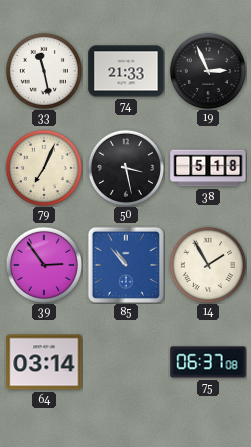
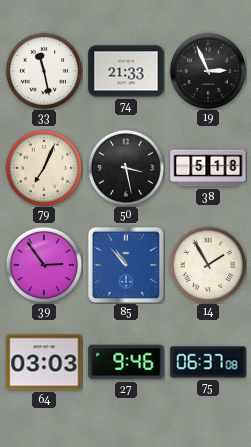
64: 03:14 -> 03:03
27: none -> 9:46
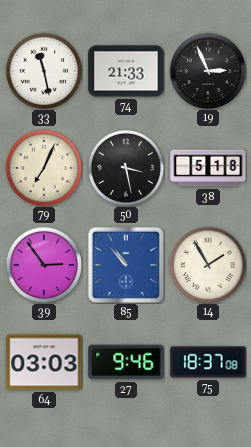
75: 06:37 -> 18:37
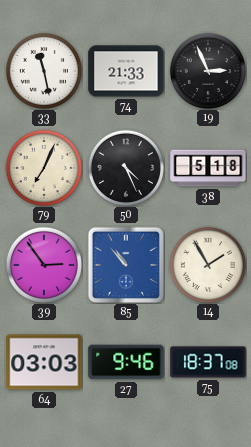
50: 3:28 -> 4:26
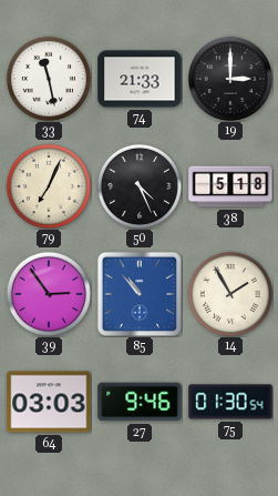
19: 2:56 -> 3:00
75: 18:37 -> 01:30
